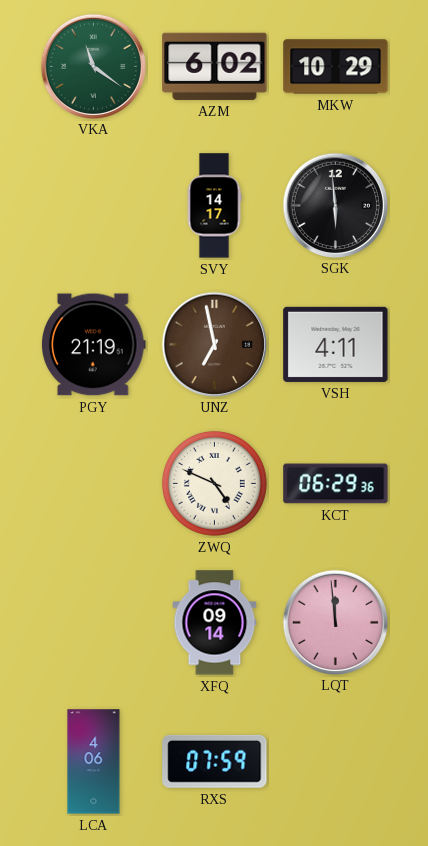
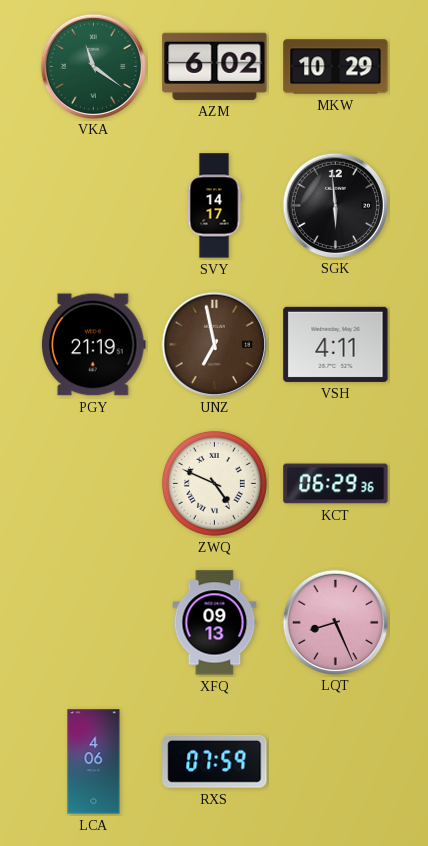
XFQ: 09:14 -> 09:13
LQT: 11:59 -> 8:26
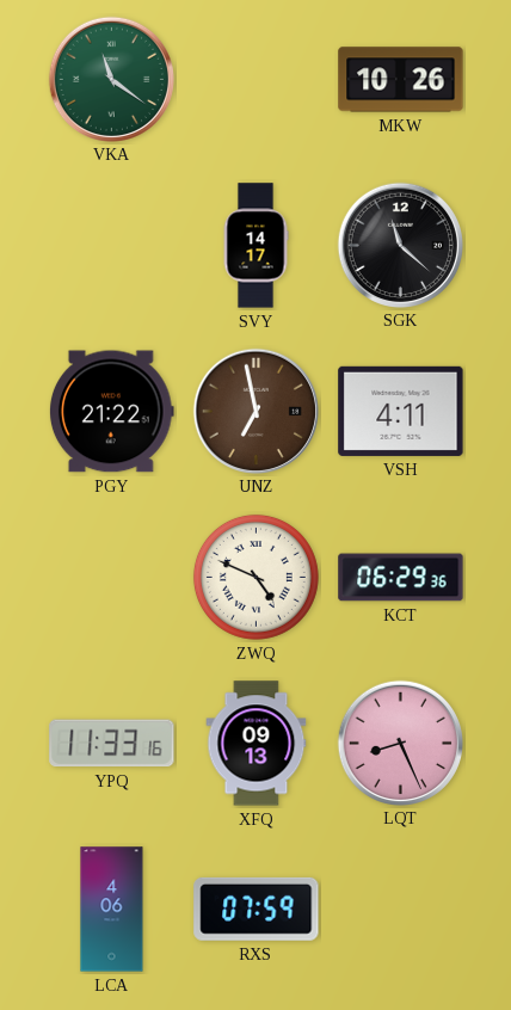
AZM: 6:02 -> none
MKW: 10:29 -> 10:26
SGK: 5:59 -> 11:22
PGY: 21:19 -> 21:22
YPQ: none -> 11:33
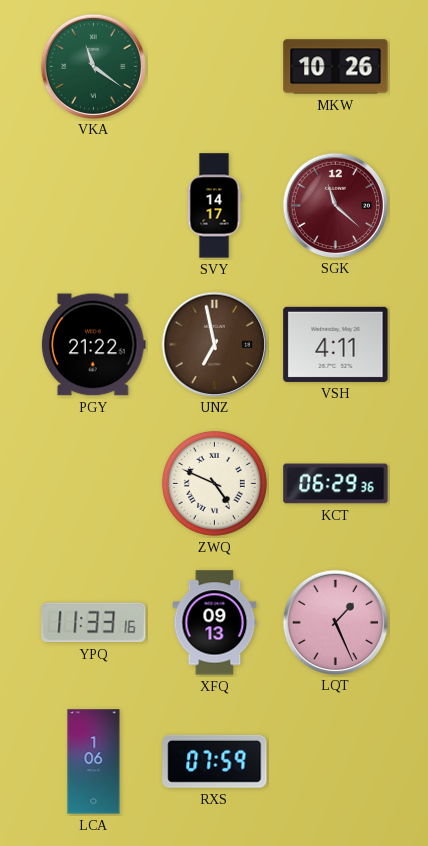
SGK dial: black -> burgundy
LQT: 8:26 -> 1:26
LCA: 4:06 -> 1:06
